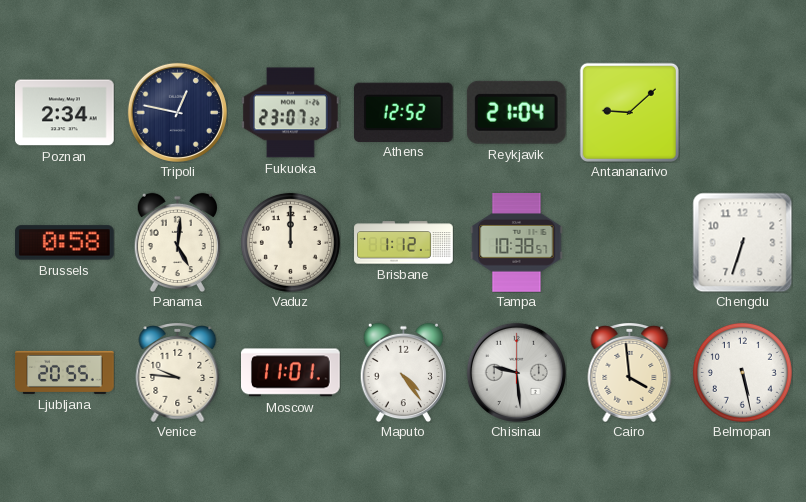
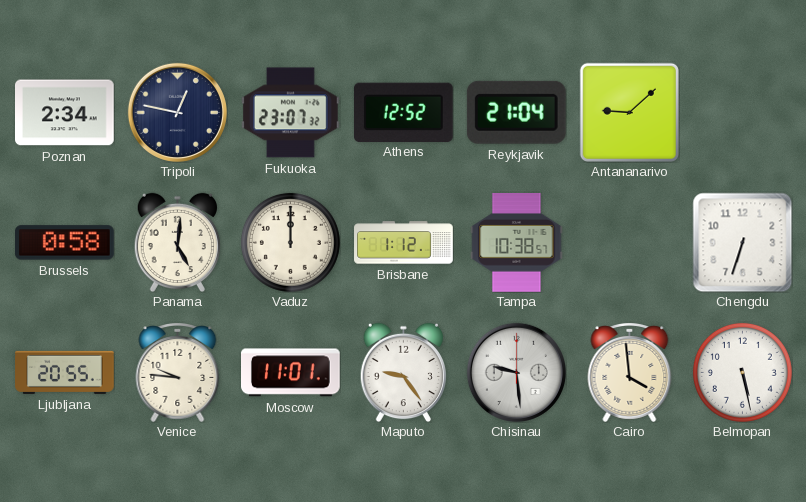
Maputo: 4:24 -> 9:24
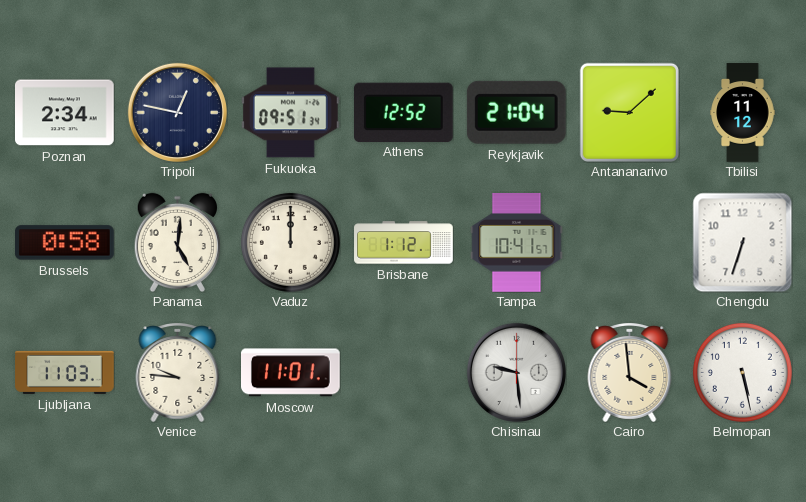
Fukuoka: 23:07 -> 09:51
Tbilisi: none -> 11:12
Tampa: 10:38 -> 10:41
Ljubljana: 20:55 -> 11:03
Maputo: 9:24 -> none
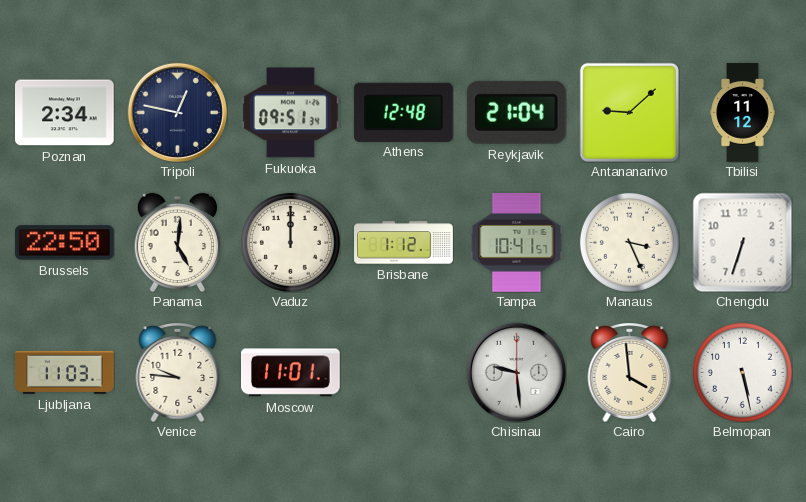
Athens: 12:52 -> 12:48
Brussels: 0:58 -> 22:50
Manaus: none -> 3:26
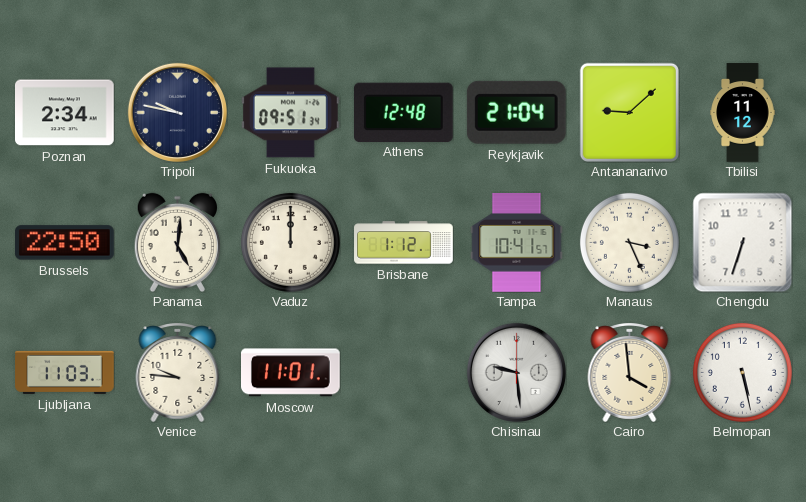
Tripoli: 12:47 -> 9:47
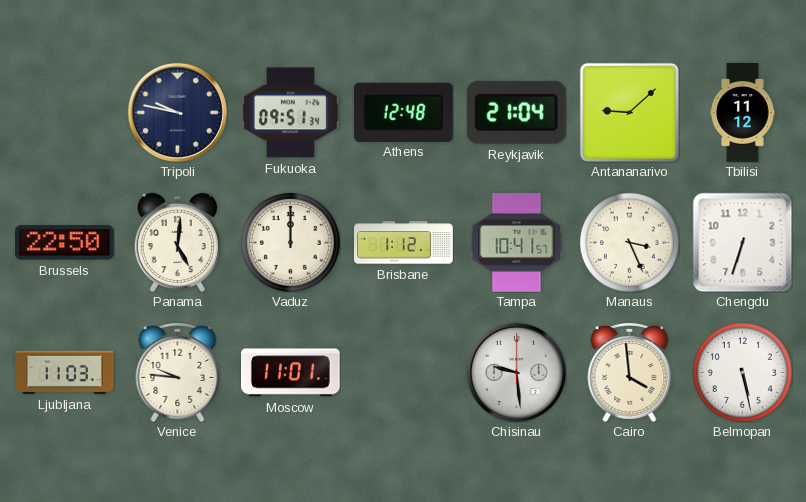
Poznan: 2:34 -> none
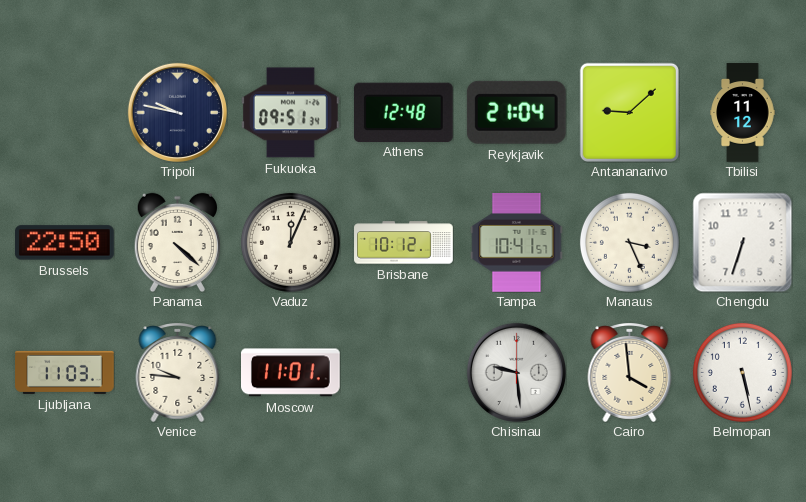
Panama: 5:01 -> 4:22
Vaduz: 12:00 -> 12:04
Brisbane: 1:12 -> 10:12
